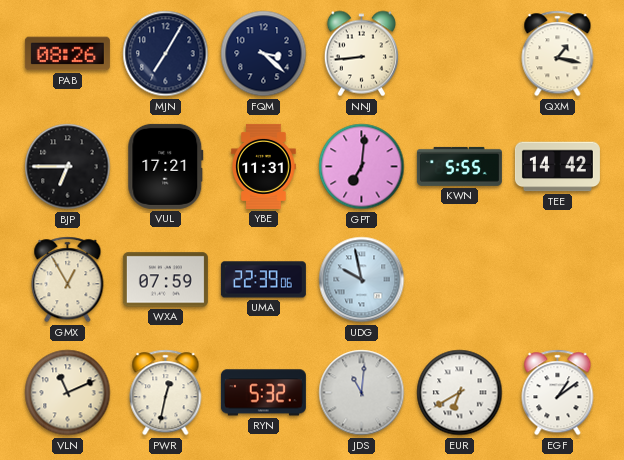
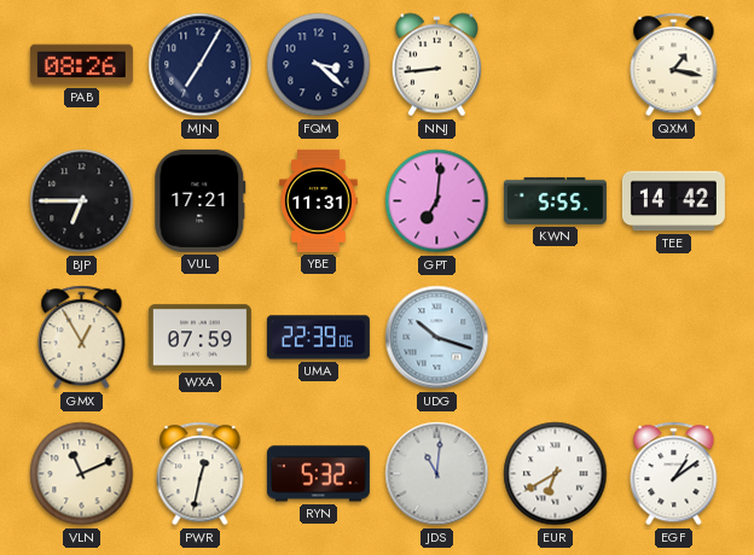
UDG: 9:58 -> 10:18
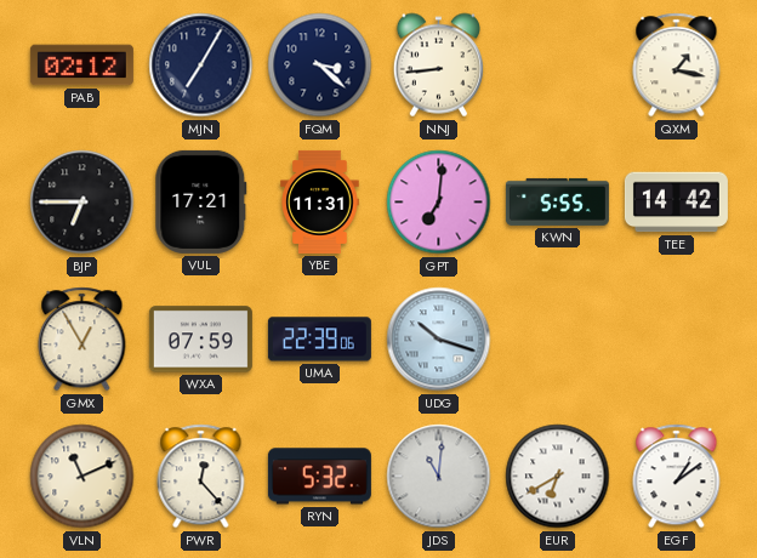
PAB: 08:26 -> 02:12
PWR: 12:32 -> 12:23
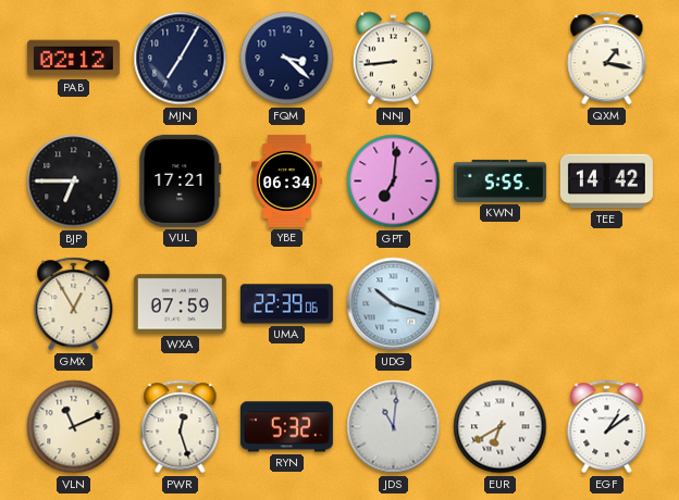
YBE: 11:31 -> 06:34
PWR: 12:23 -> 12:27
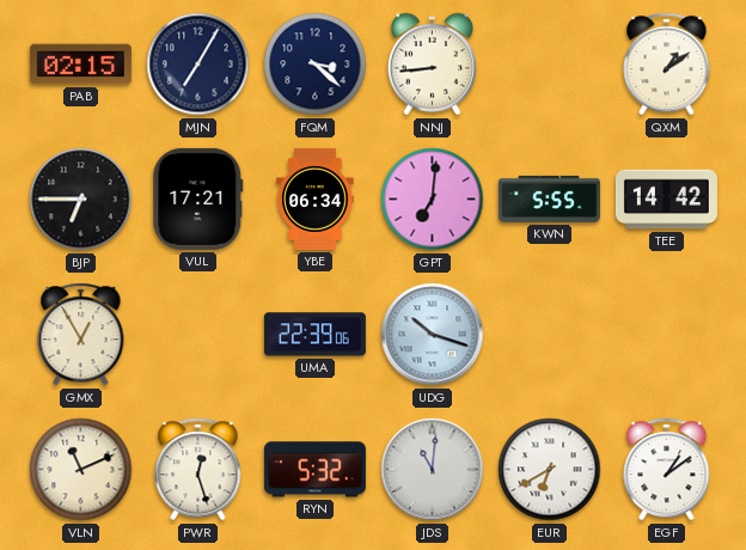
PAB: 02:12 -> 02:15
QXM: 1:17 -> 1:09
WXA: 07:59 -> none
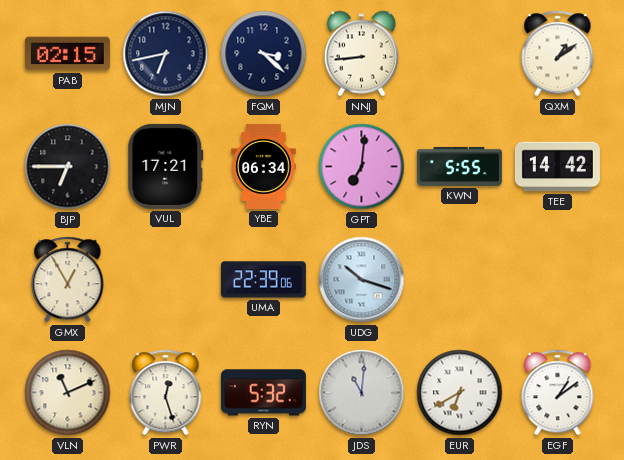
MJN: 7:05 -> 6:43
